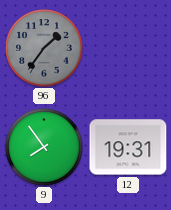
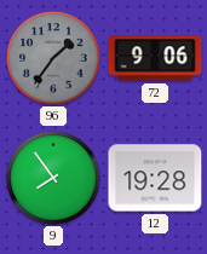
72: none -> 9:06
12: 19:31 -> 19:28
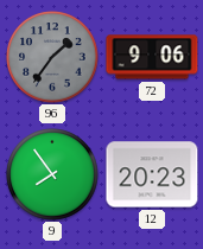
12: 19:28 -> 20:23
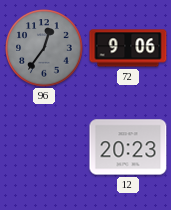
96: 1:36 -> 12:36
9: 7:54 -> none
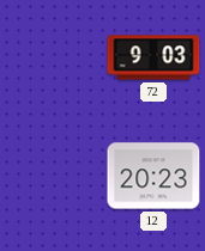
96: 12:36 -> none
72: 9:06 -> 9:03
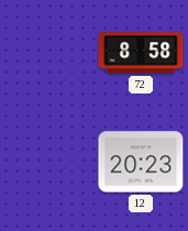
72: 9:03 -> 8:58
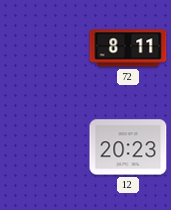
72: 8:58 -> 8:11
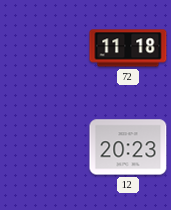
72: 8:11 -> 11:18
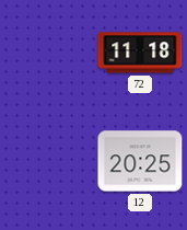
12: 20:23 -> 20:25
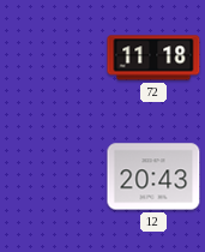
12: 20:25 -> 20:43
